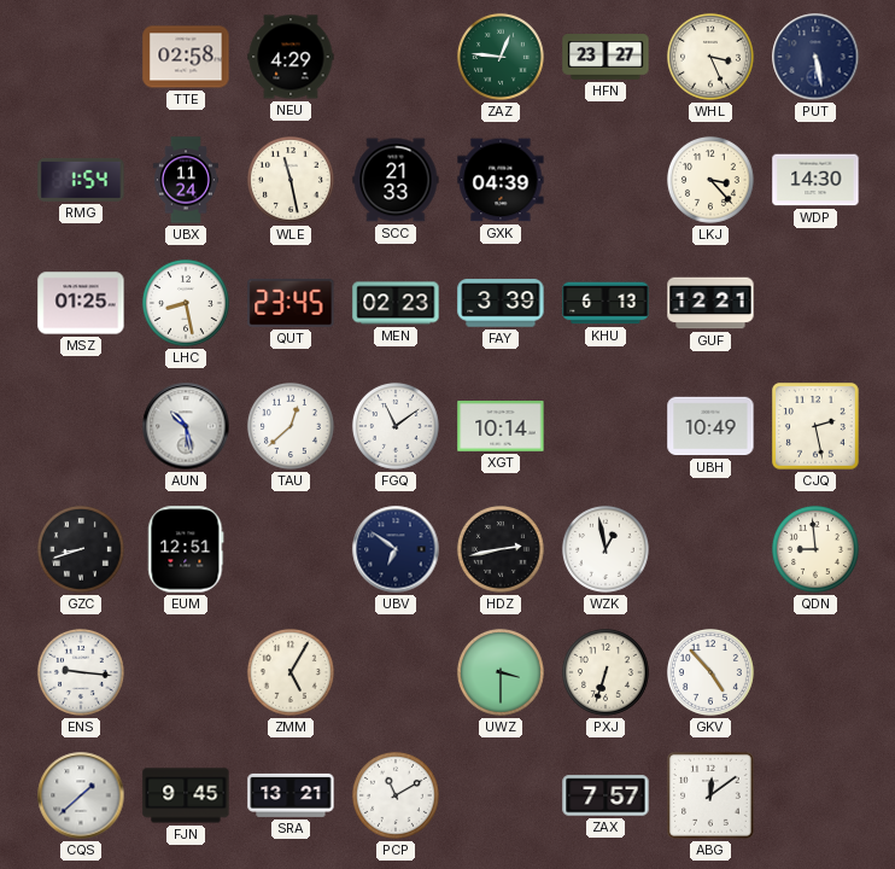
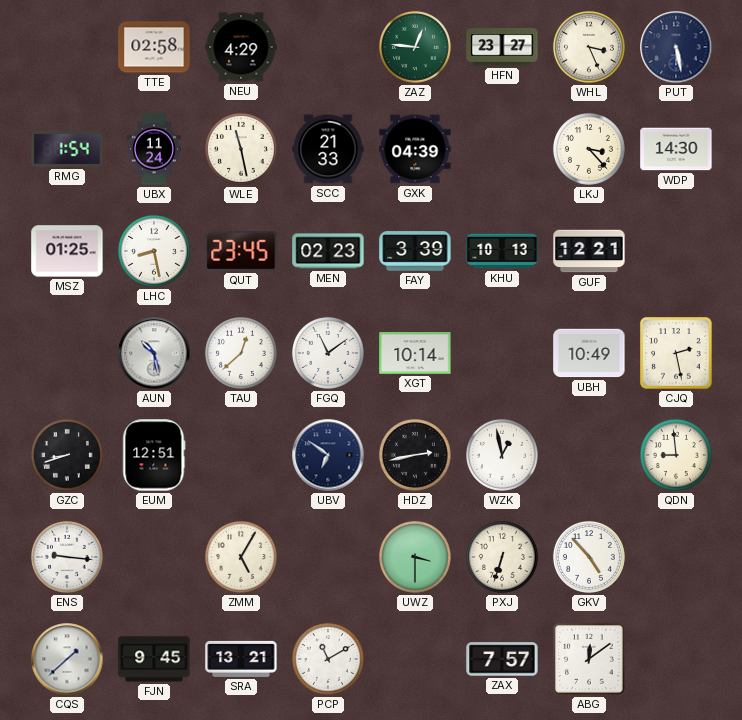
KHU: 6:13 -> 10:13
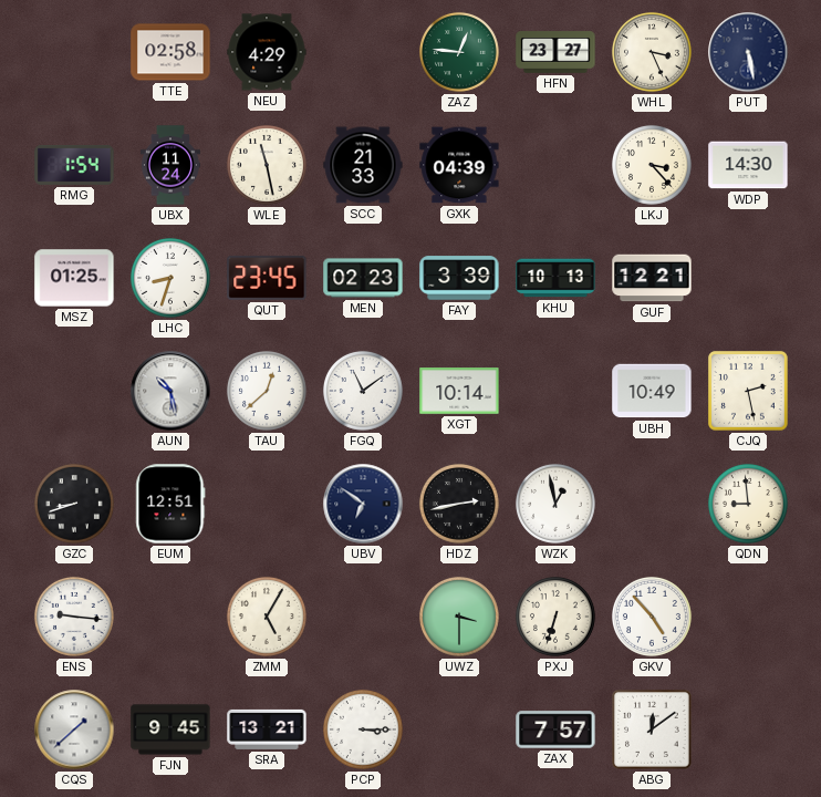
LHC: 8:28 -> 8:33
PCP: 11:10 -> 3:15
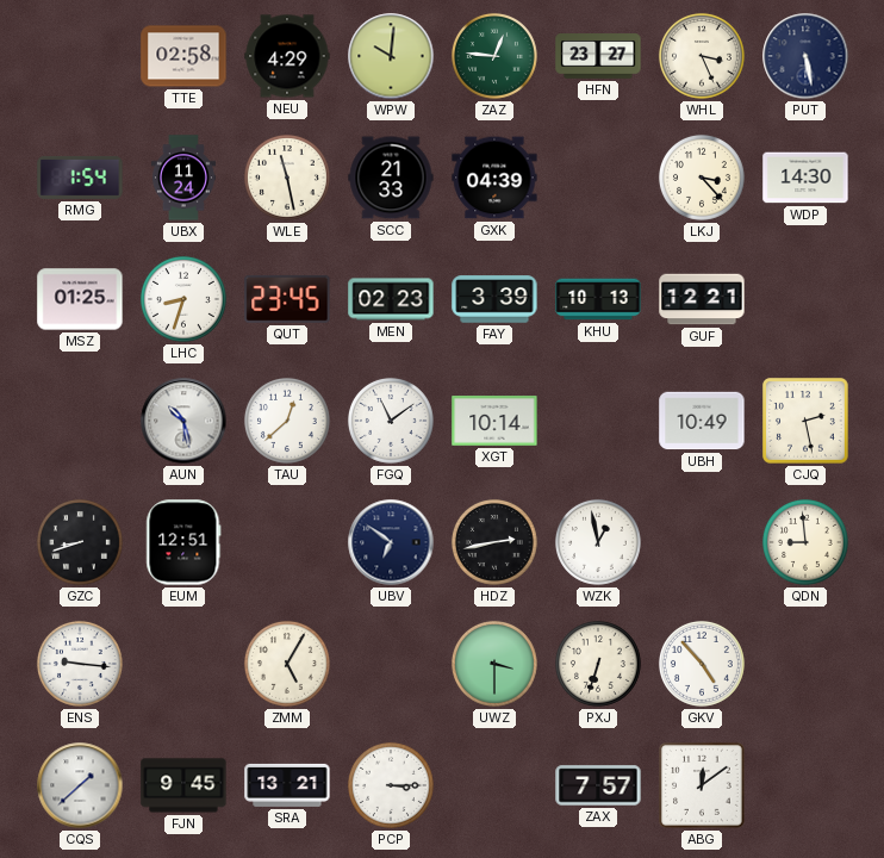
WPW: none -> 10:01
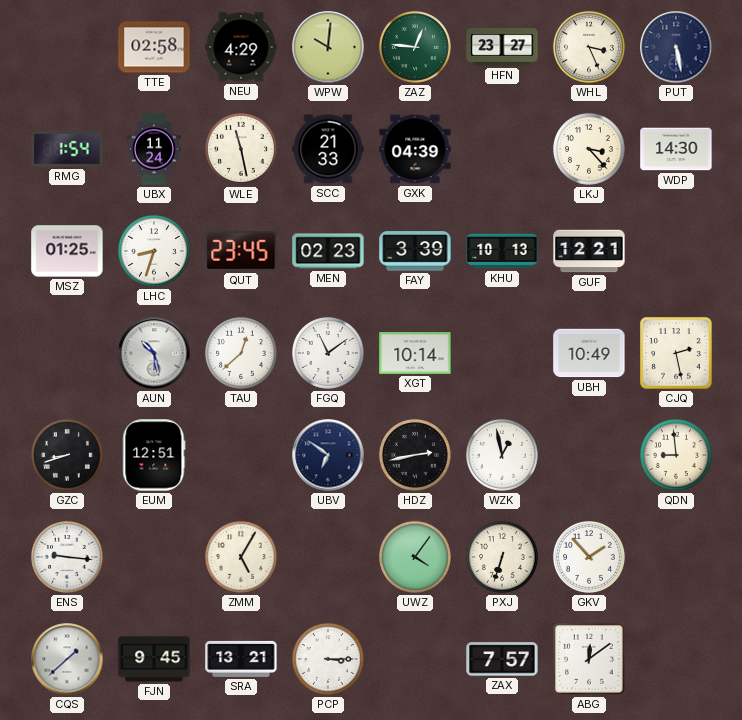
UWZ: 3:30 -> 4:06
GKV: 4:53 -> 1:53
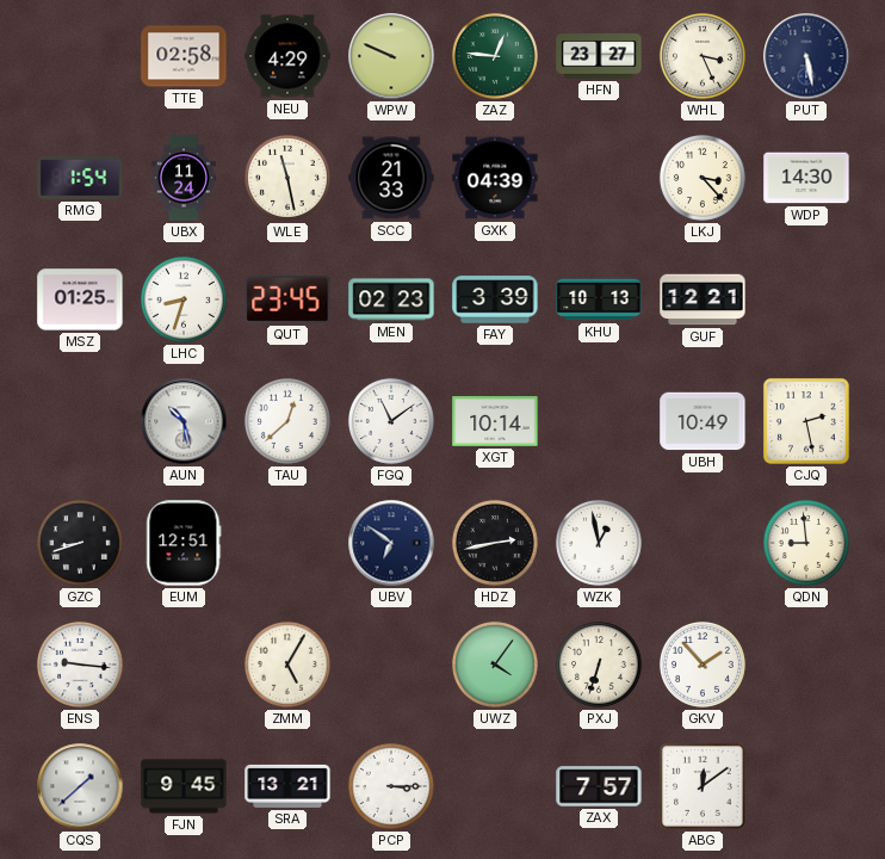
WPW: 10:01 -> 9:49
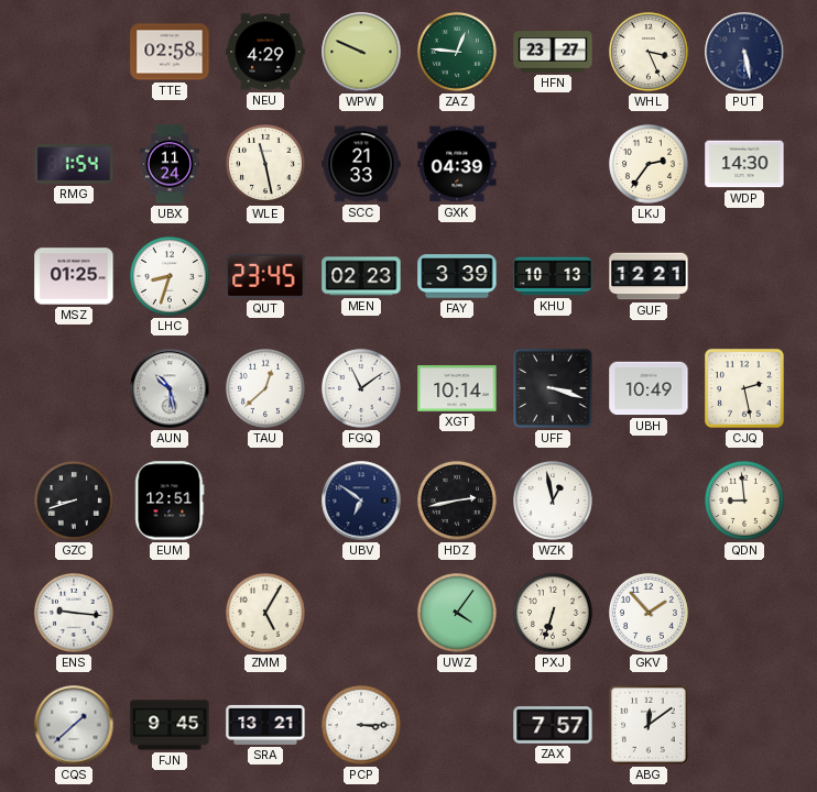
LKJ: 3:23 -> 2:36
UFF: none -> 3:18
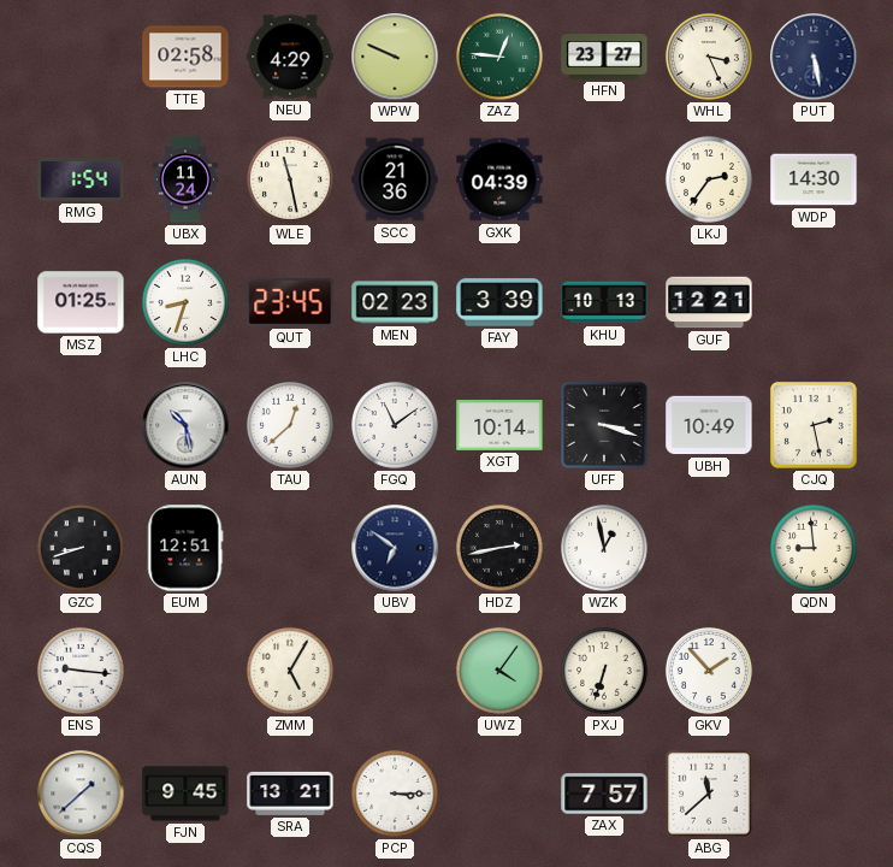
SCC: 21:33 -> 21:36
ABG: 12:09 -> 11:38
